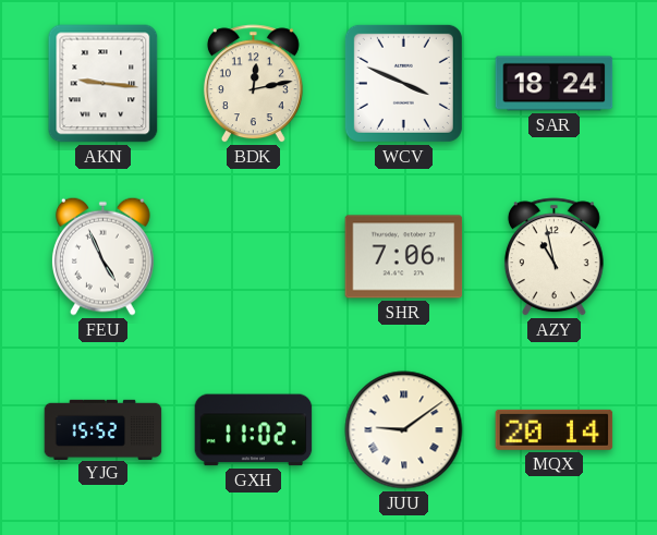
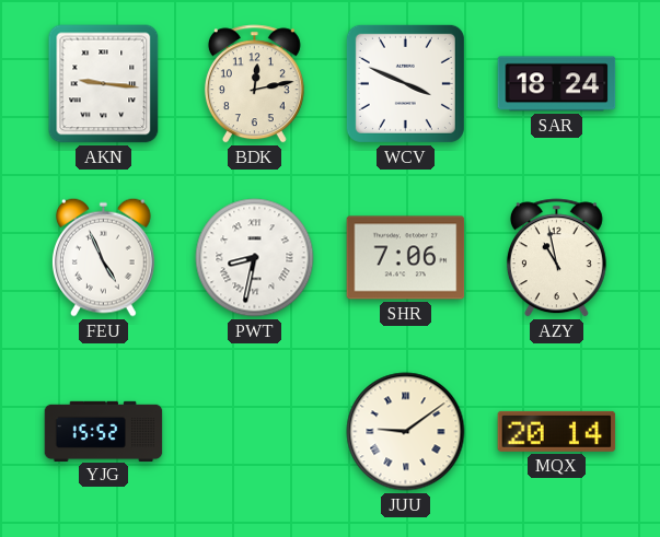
PWT: none -> 8:32
GXH: 11:02 -> none
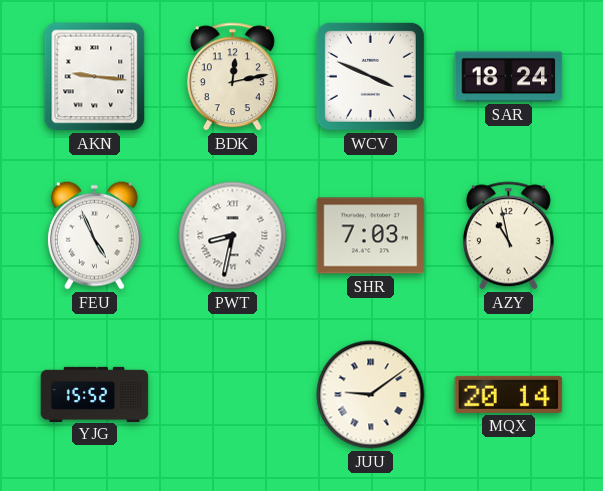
SHR: 7:06 -> 7:03
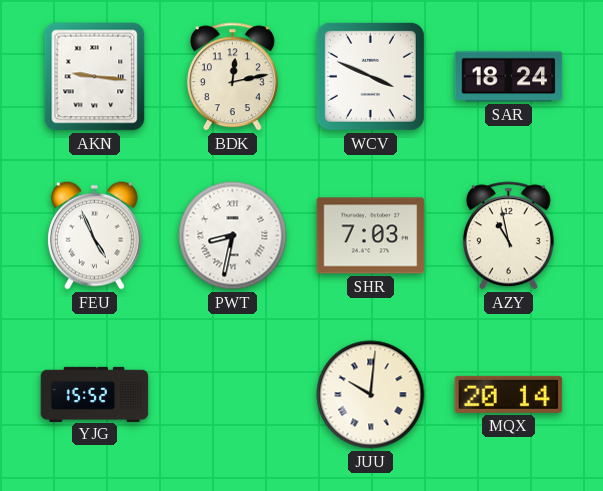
JUU: 9:09 -> 10:01
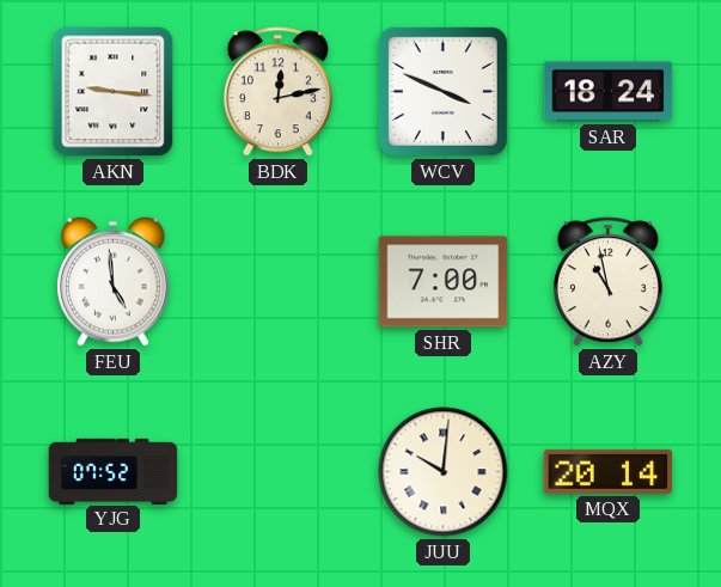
FEU: 4:56 -> 4:59
PWT: 8:32 -> none
SHR: 7:03 -> 7:00
YJG: 15:52 -> 07:52
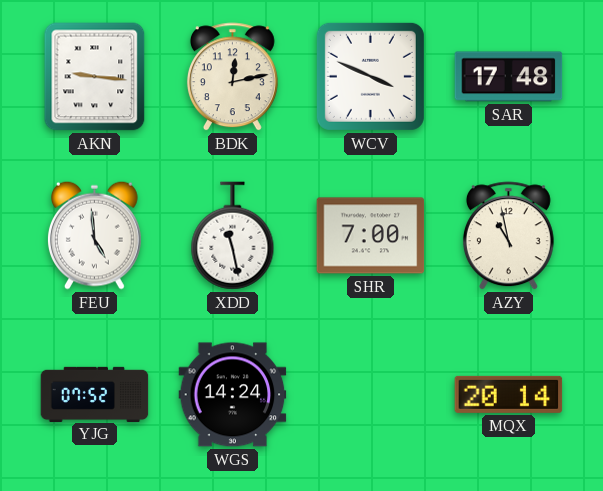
SAR: 18:24 -> 17:48
XDD: none -> 11:28
WGS: none -> 14:24
JUU: 10:01 -> none
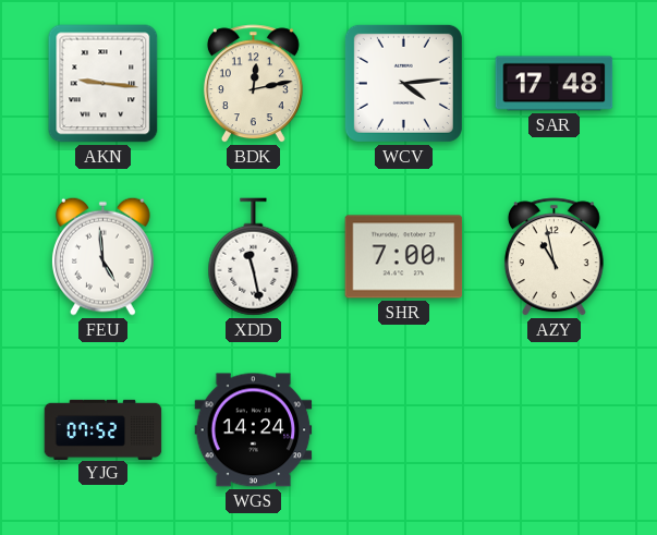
WCV: 3:49 -> 4:14
MQX: 20:14 -> none
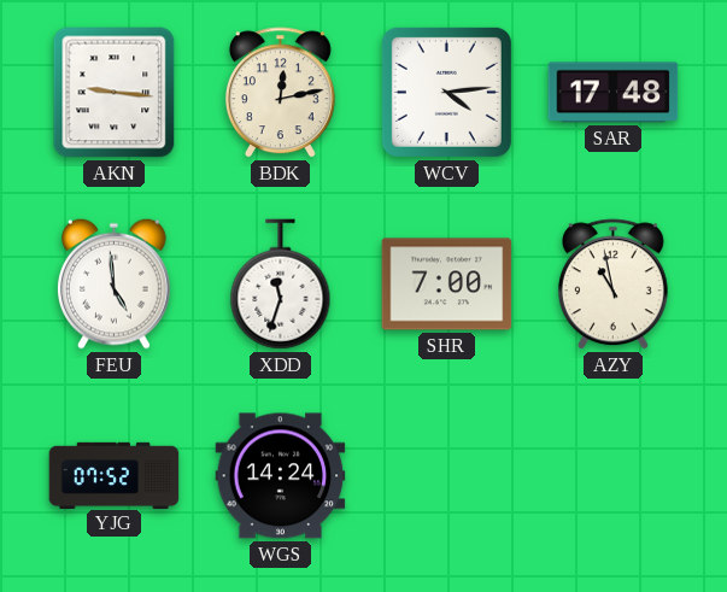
XDD: 11:28 -> 11:33
